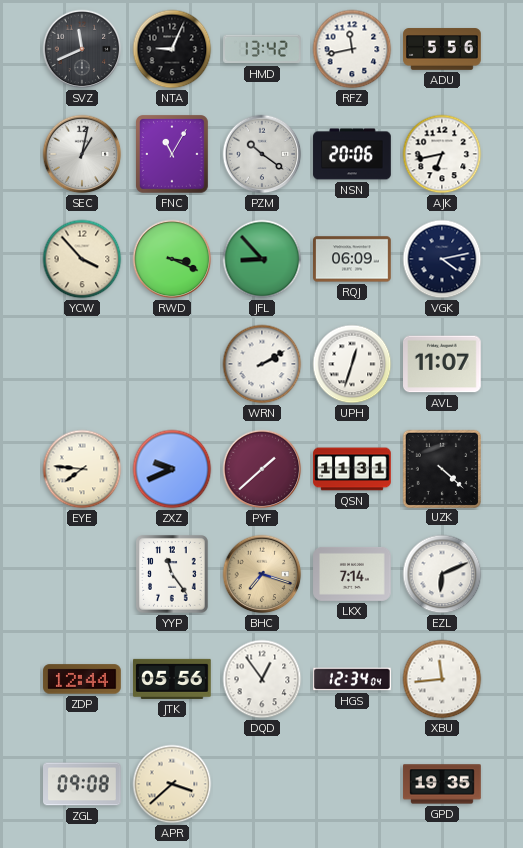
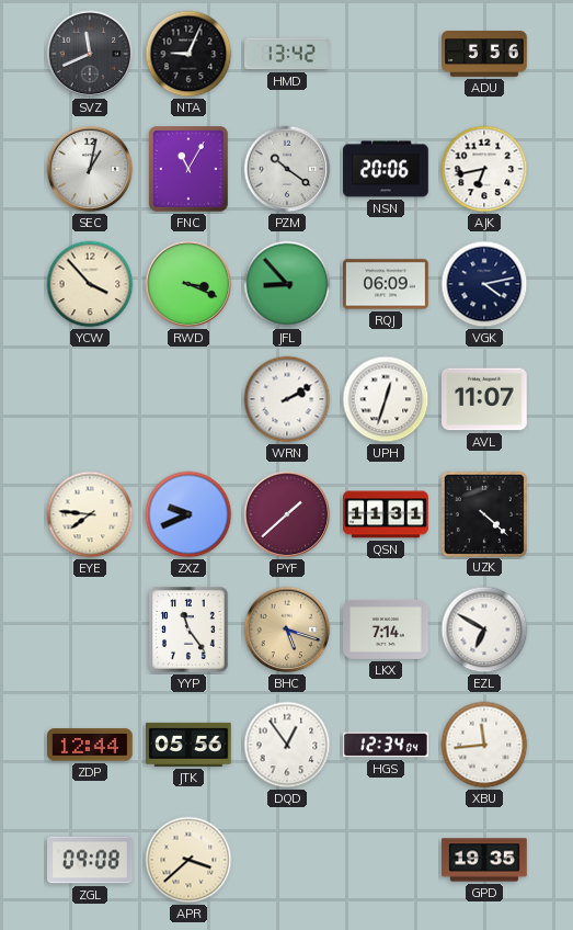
RFZ: 11:43 -> none
BHC: 7:18 -> 5:18
EZL: 6:11 -> 6:50
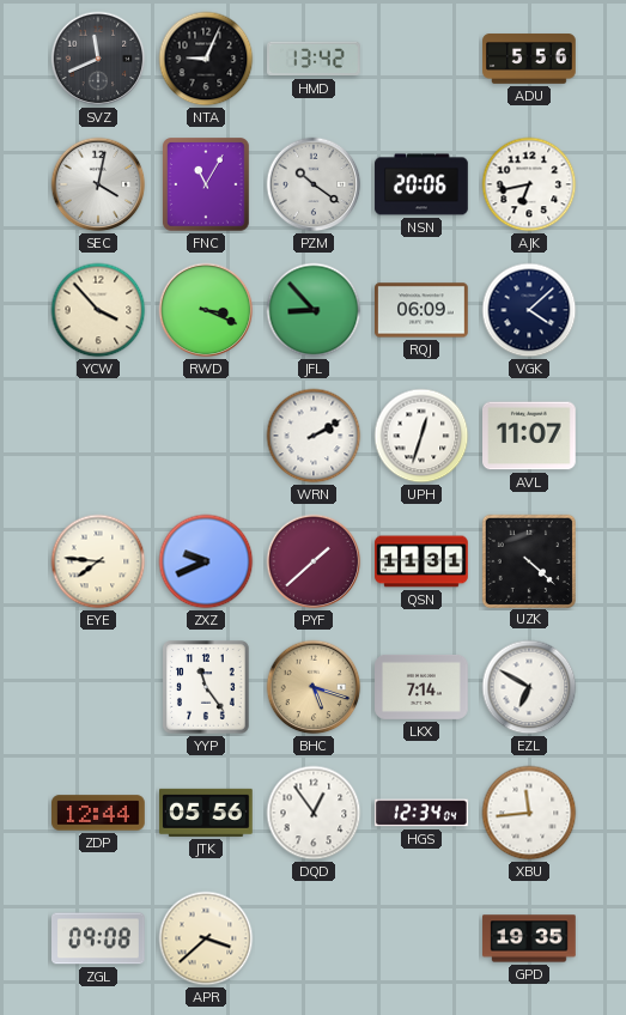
SEC: 1:02 -> 4:02
VGK: 4:13 -> 4:08
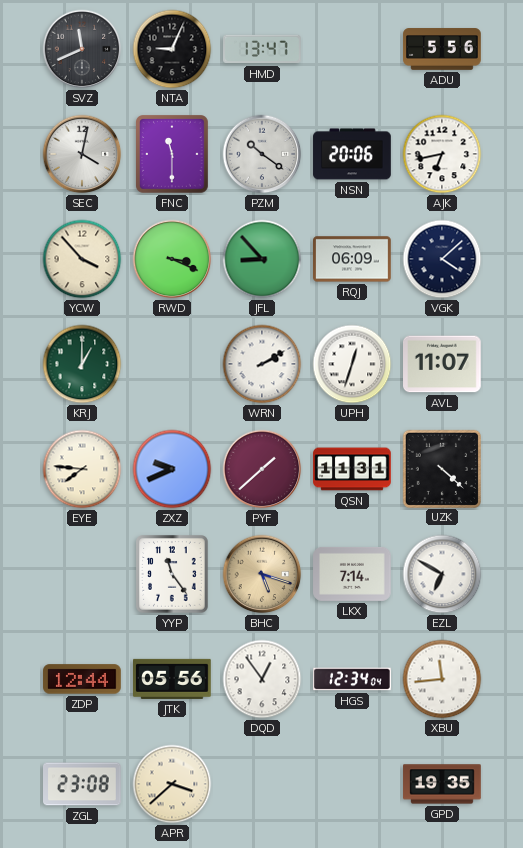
HMD: 13:42 -> 13:47
FNC: 11:05 -> 11:30
KRJ: none -> 1:00
ZGL: 09:08 -> 23:08
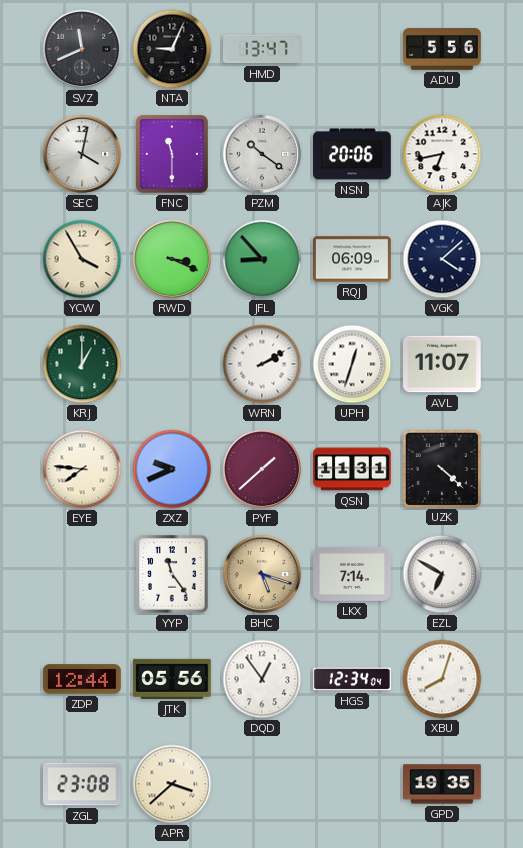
YCW: 3:53 -> 3:55
XBU: 11:44 -> 8:03
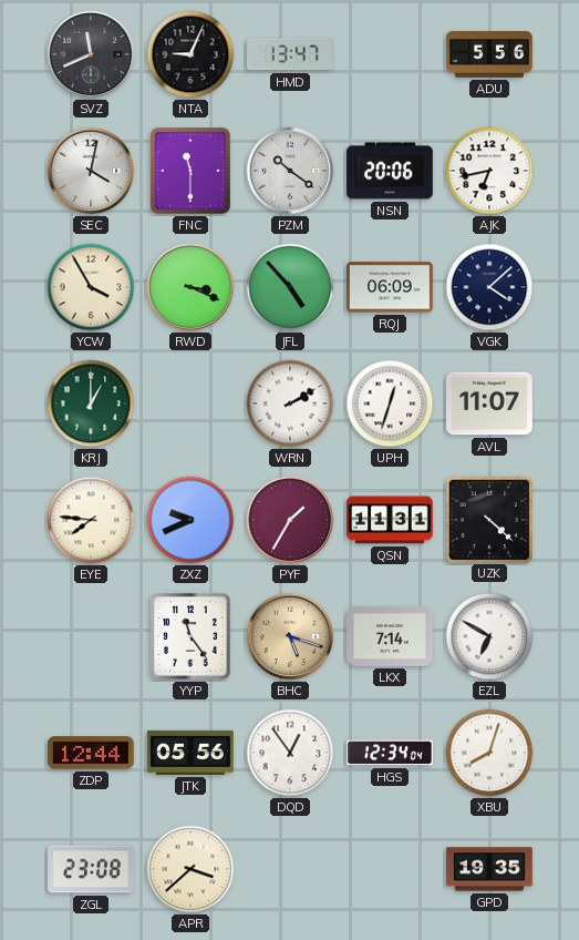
JFL: 8:53 -> 4:53
PYF: 1:38 -> 1:35
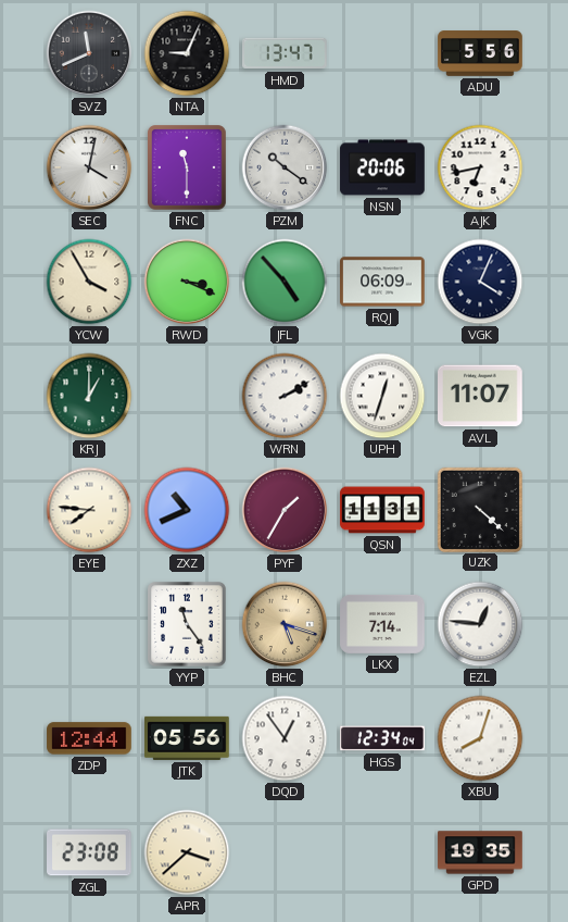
VGK: 4:08 -> 4:04
ZXZ: 9:41 -> 10:41
EZL: 6:50 -> 12:46
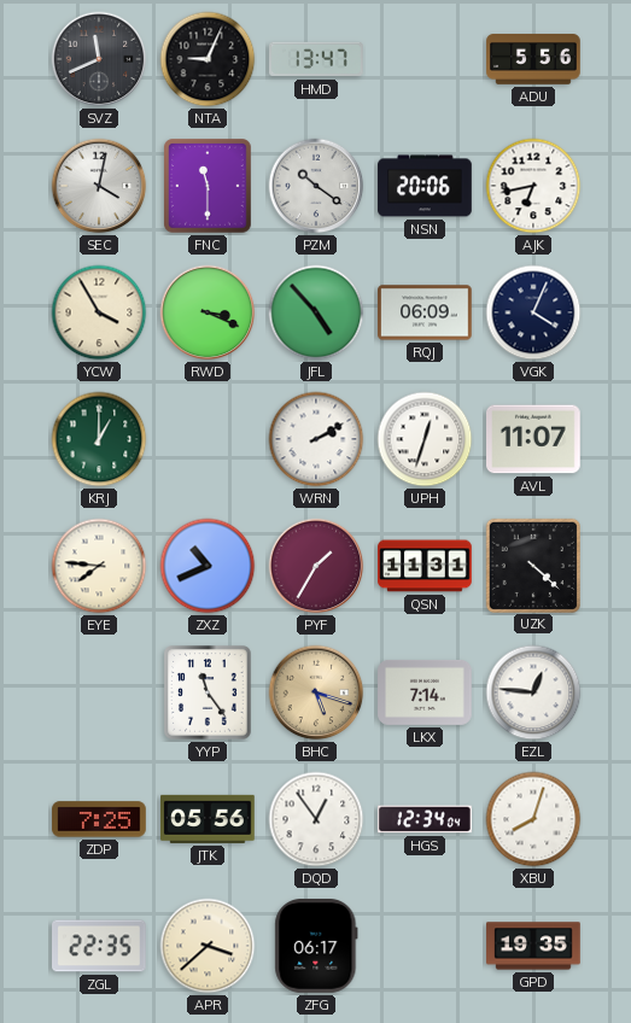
ZDP: 12:44 -> 7:25
ZGL: 23:08 -> 22:35
ZFG: none -> 06:17
